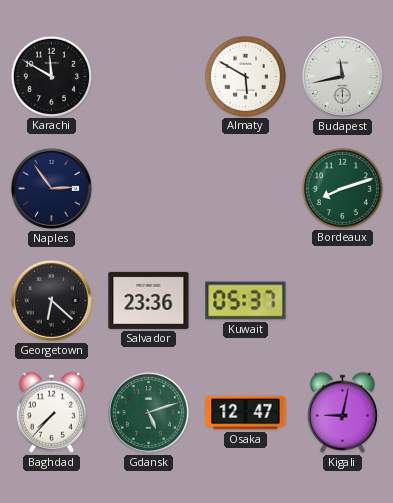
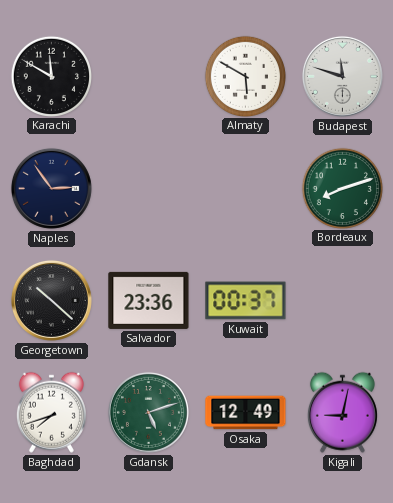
Budapest: 11:43 -> 11:48
Georgetown: 6:22 -> 10:22
Kuwait: 05:37 -> 00:37
Baghdad: 7:37 -> 7:42
Osaka: 12:47 -> 12:49
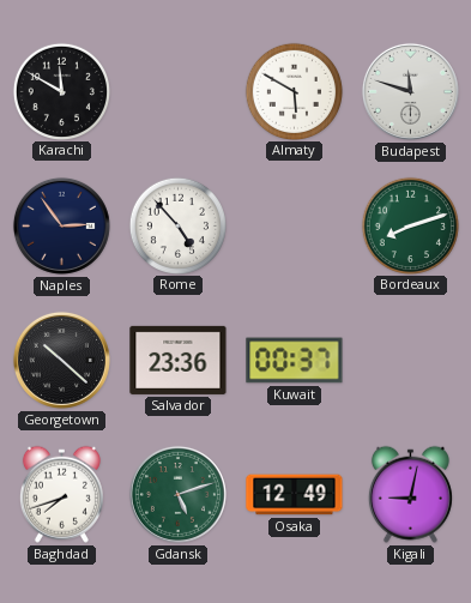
Rome: none -> 4:53
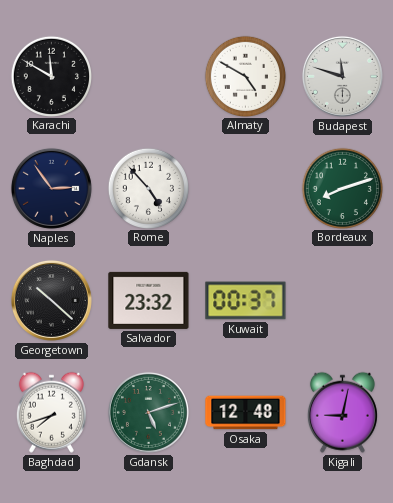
Almaty: 5:50 -> 4:50
Salvador: 23:36 -> 23:32
Osaka: 12:49 -> 12:48
